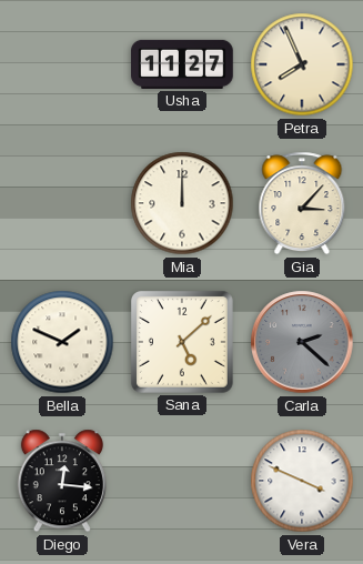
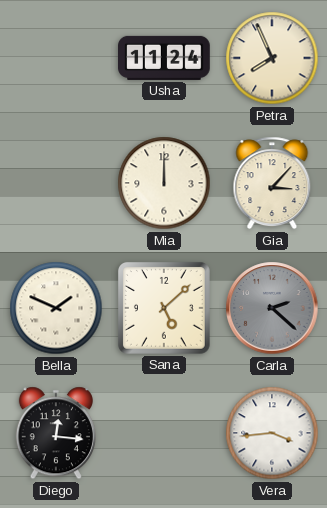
Usha: 11:27 -> 11:24
Vera: 3:49 -> 3:44
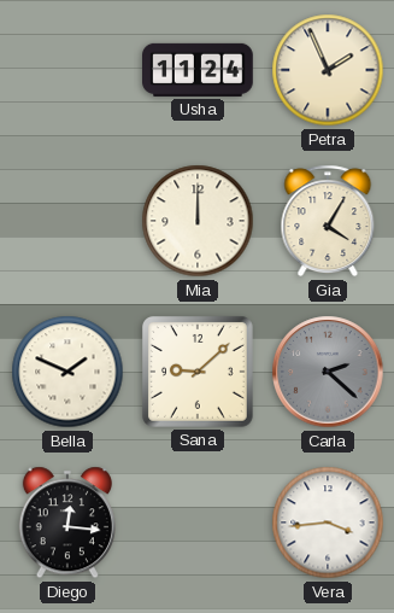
Petra: 7:56 -> 1:56
Gia: 3:07 -> 4:05
Sana: 5:08 -> 9:08
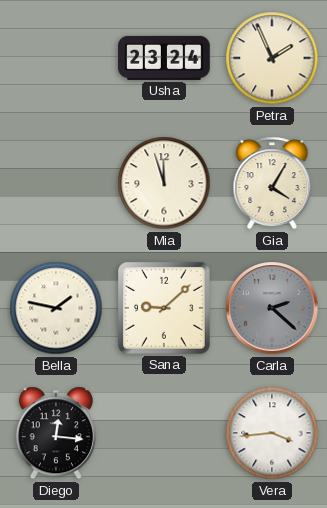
Usha: 11:24 -> 23:24
Mia: 12:00 -> 11:57
Bella: 1:49 -> 1:47
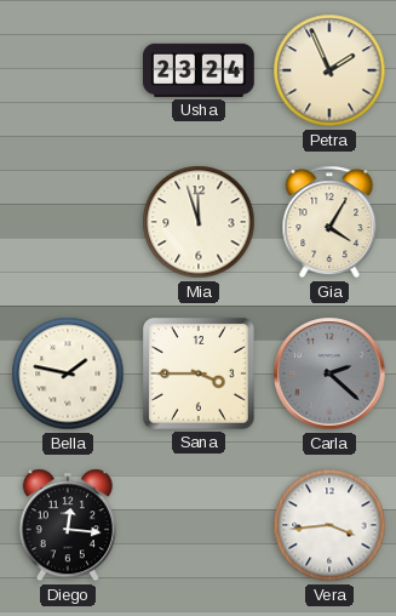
Sana: 9:08 -> 3:45
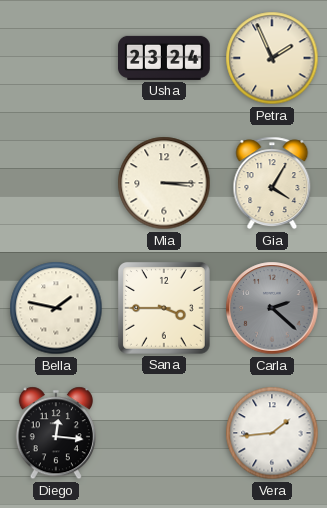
Mia: 11:57 -> 3:15
Vera: 3:44 -> 1:44
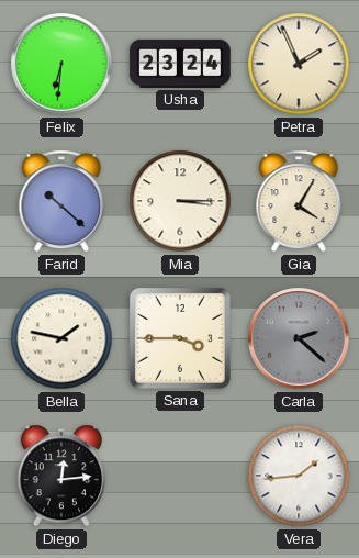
Felix: none -> 6:31
Farid: none -> 10:22
Diego: 12:16 -> 12:14
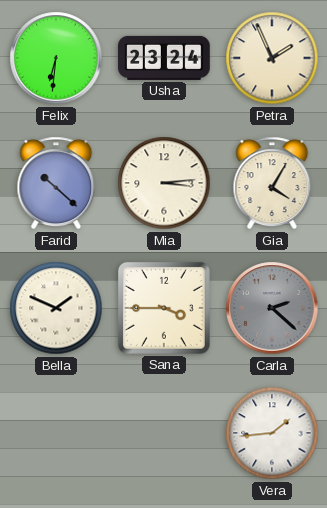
Mia: 3:15 -> 3:14
Bella: 1:47 -> 1:49
Diego: 12:14 -> none
